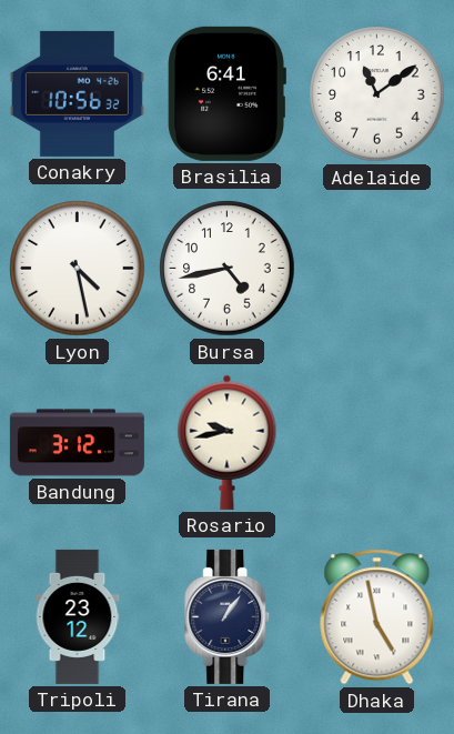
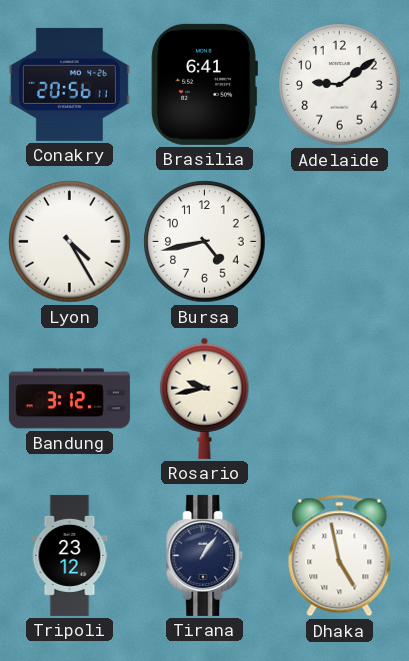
Conakry: 10:56 -> 20:56
Adelaide: 11:09 -> 9:09
Lyon: 4:28 -> 4:25
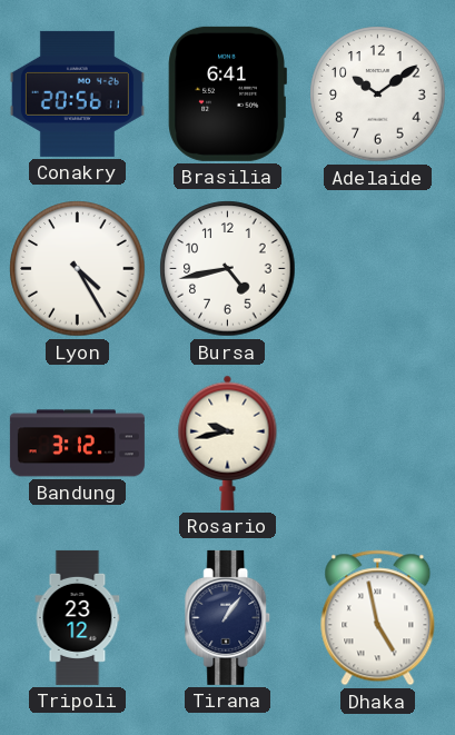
Adelaide: 9:09 -> 10:09
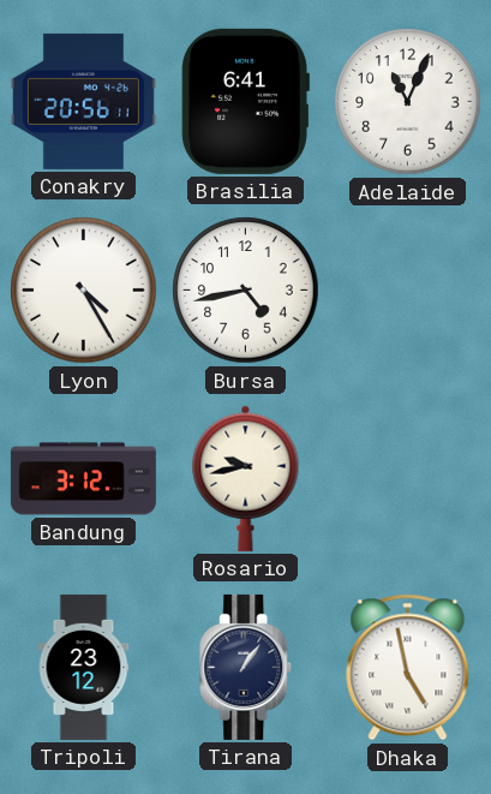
Adelaide: 10:09 -> 11:04
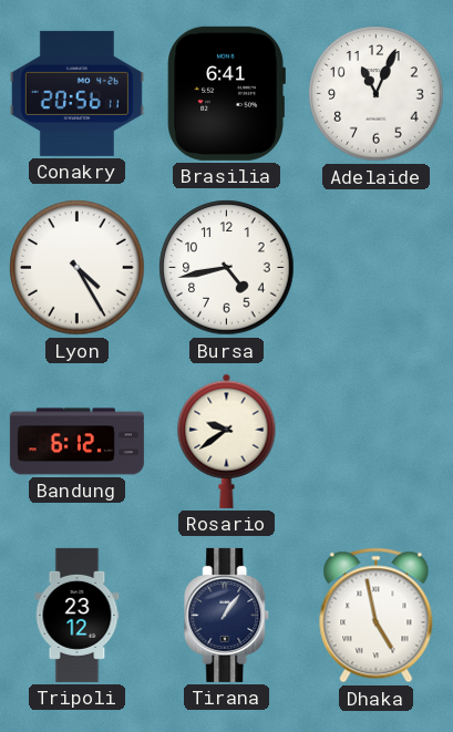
Bandung: 3:12 -> 6:12
Rosario: 9:43 -> 9:39
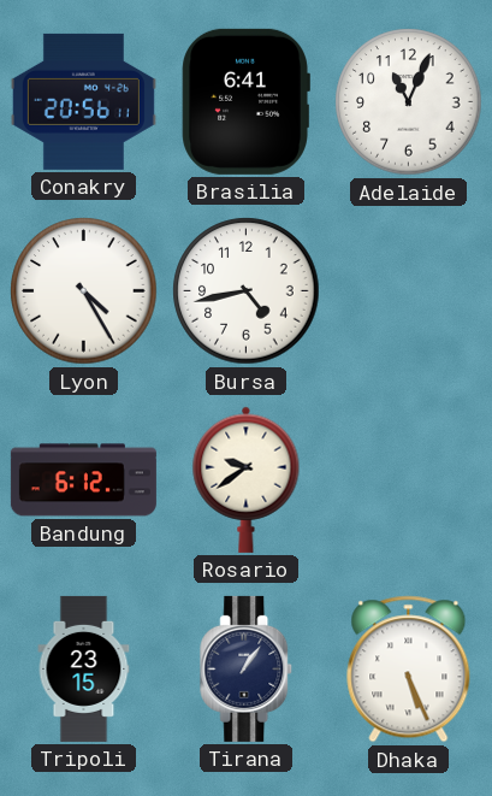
Tripoli: 23:12 -> 23:15
Dhaka: 4:58 -> 5:26
